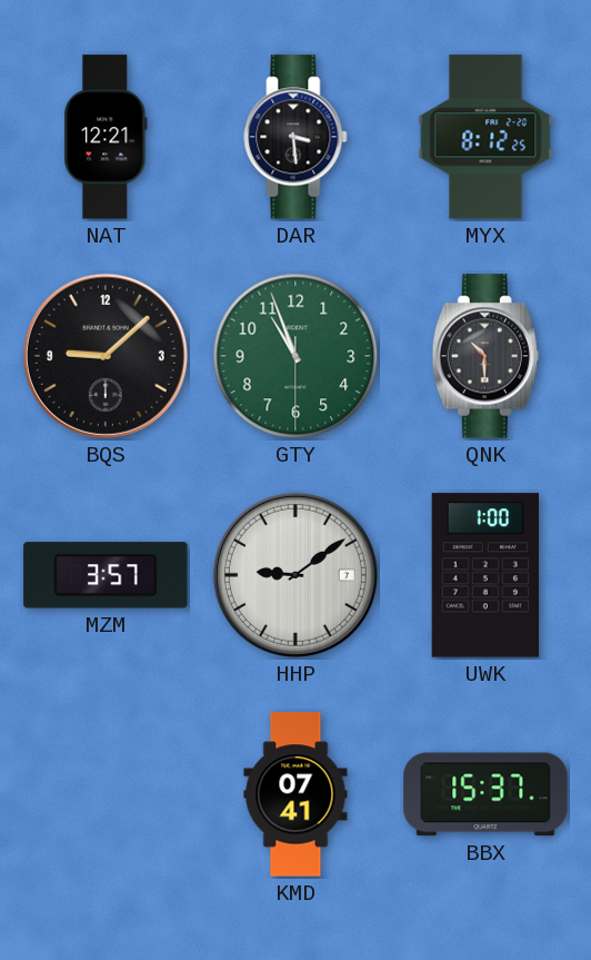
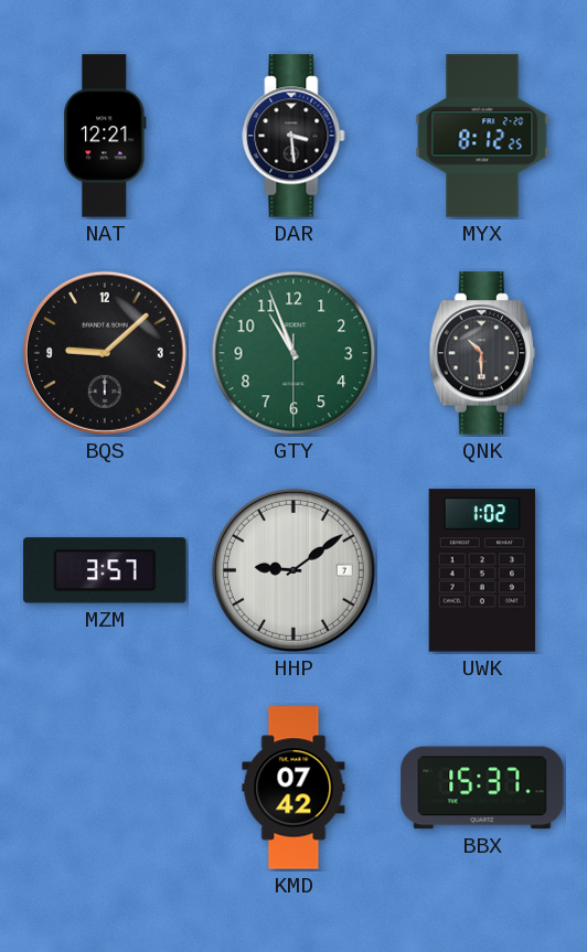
UWK: 1:00 -> 1:02
KMD: 07:41 -> 07:42
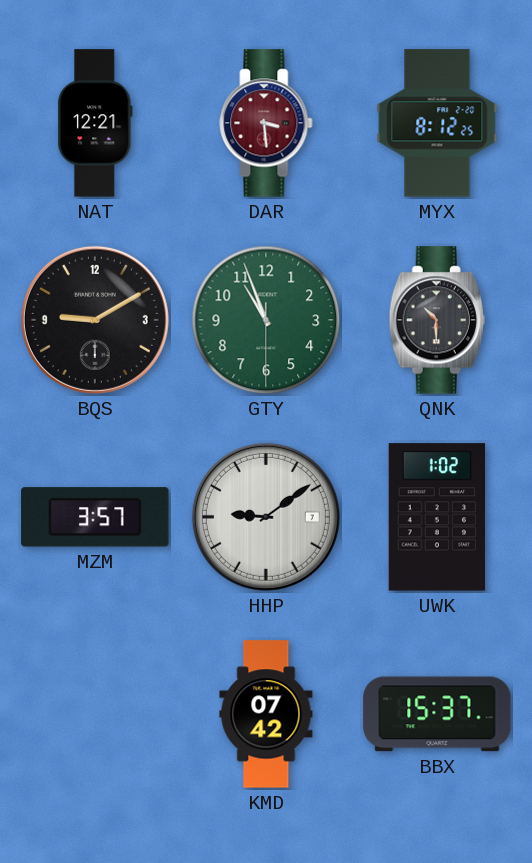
DAR dial: black -> burgundy
BQS: 9:08 -> 9:10
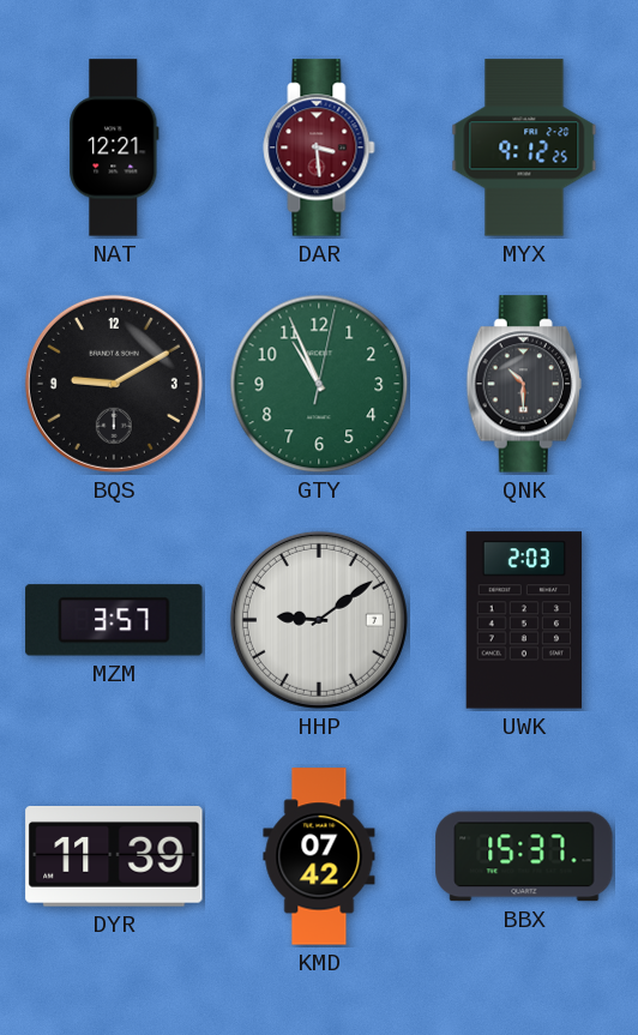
MYX: 8:12 -> 9:12
GTY: 10:56:30 -> 10:56:02
UWK: 1:02 -> 2:03
DYR: none -> 11:39
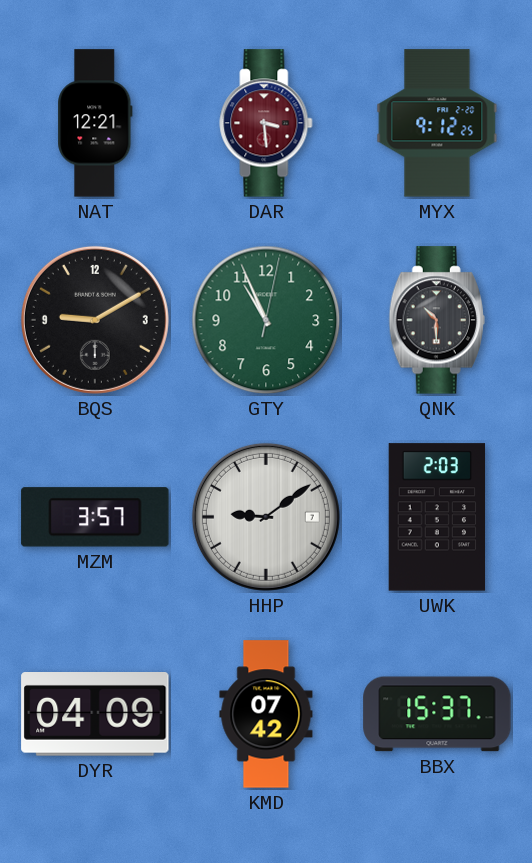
DYR: 11:39 -> 04:09
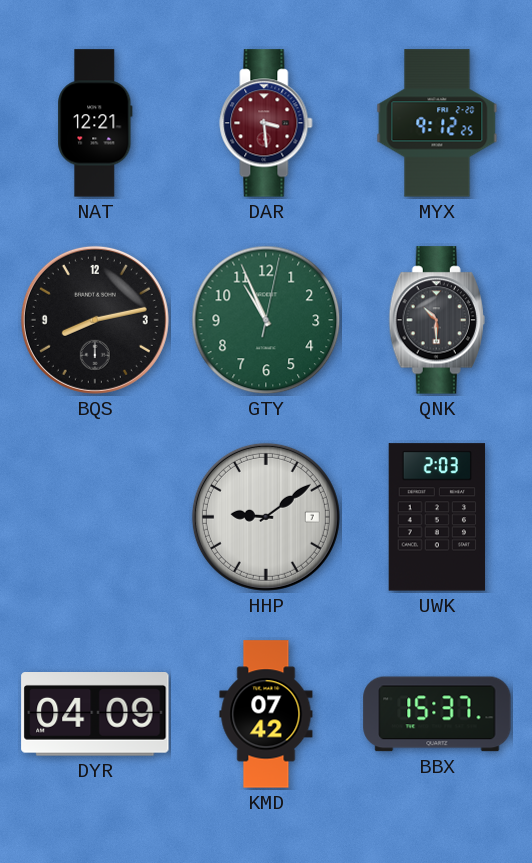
BQS: 9:10 -> 8:13
MZM: 3:57 -> none
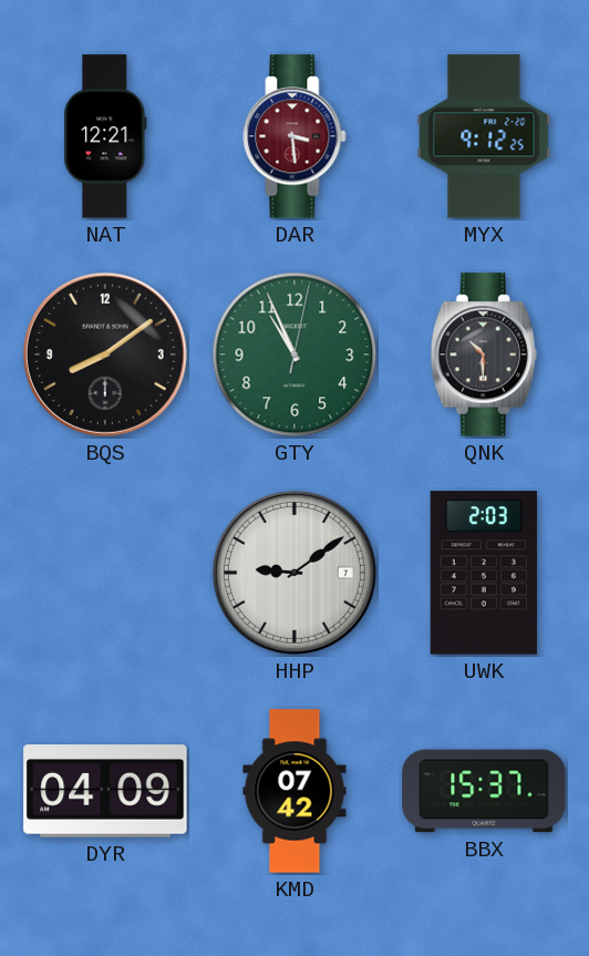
BQS: 8:13 -> 8:09
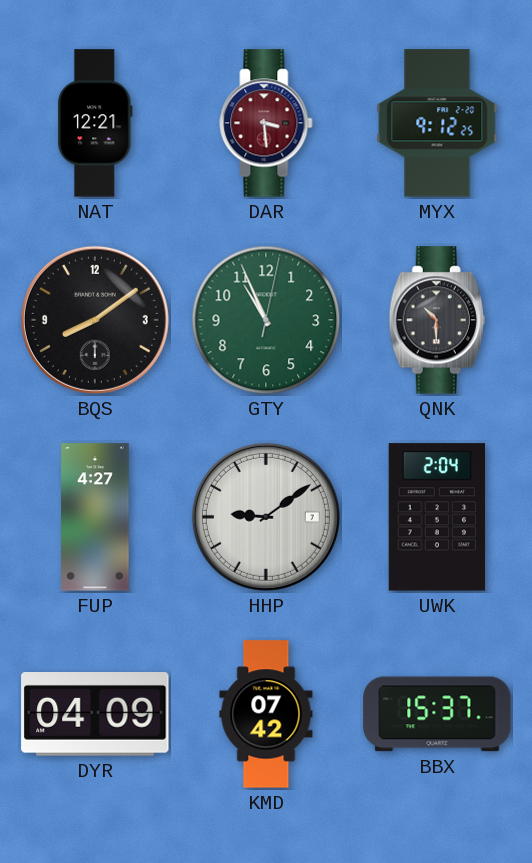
FUP: none -> 4:27
UWK: 2:03 -> 2:04
